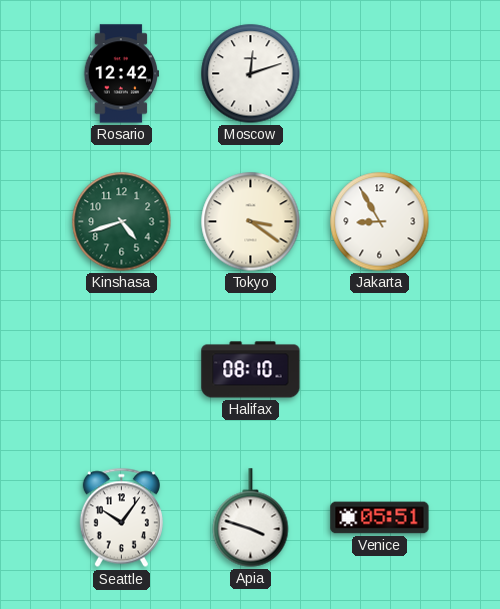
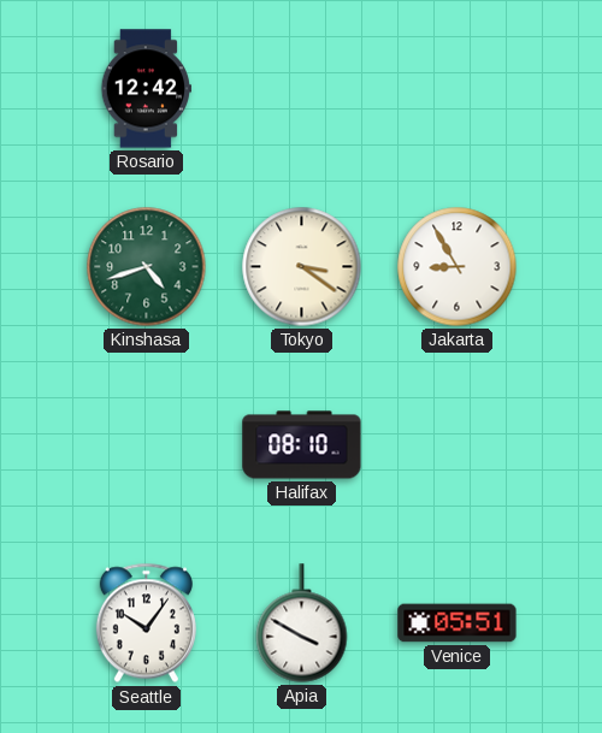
Moscow: 12:12 -> none
Apia: 3:48 -> 3:50
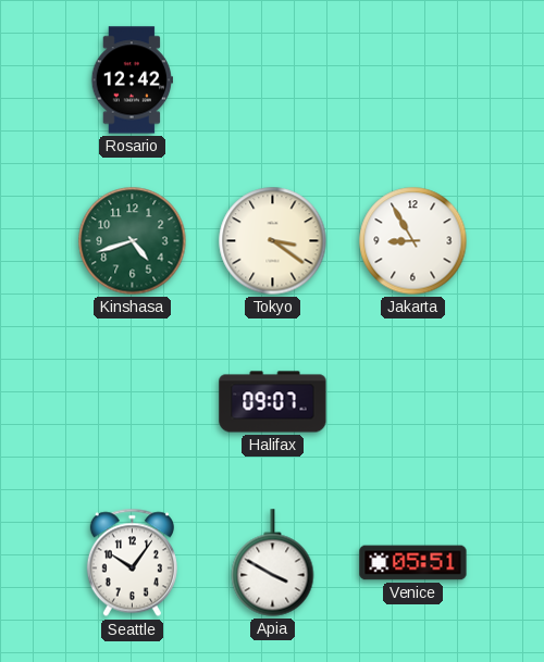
Halifax: 08:10 -> 09:07
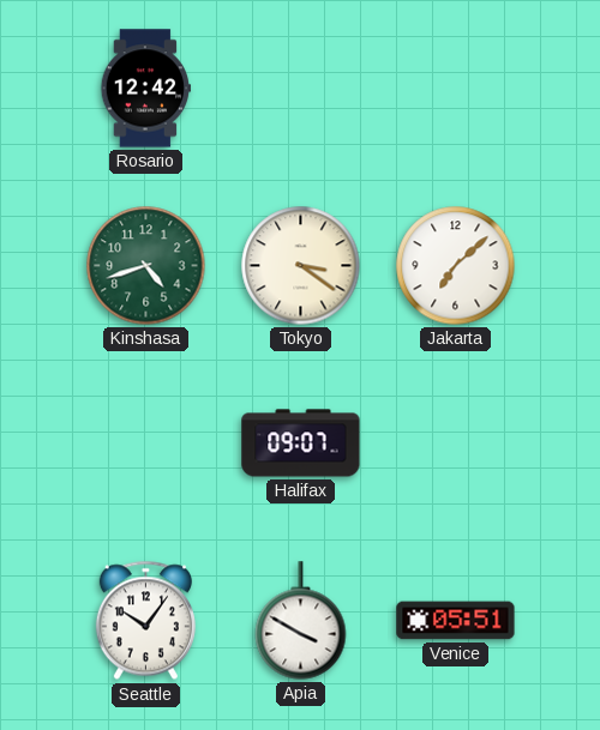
Jakarta: 8:55 -> 7:08
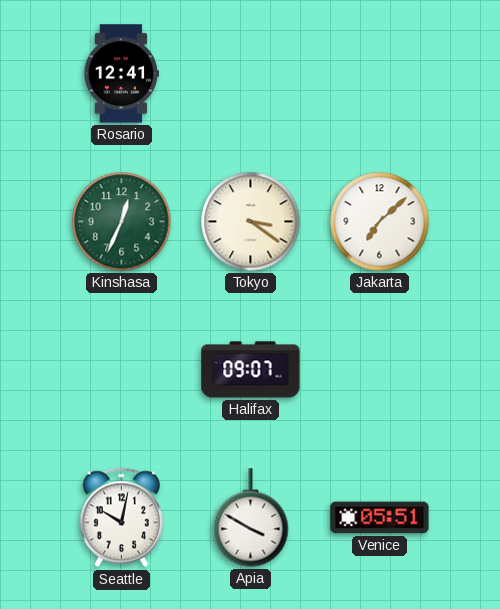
Rosario: 12:42 -> 12:41
Kinshasa: 4:42 -> 12:34
Seattle: 10:06 -> 10:02
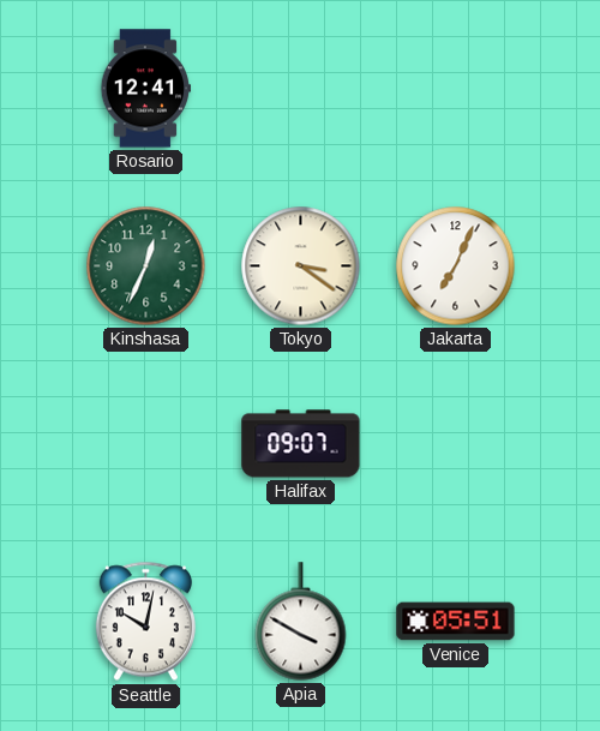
Jakarta: 7:08 -> 7:04
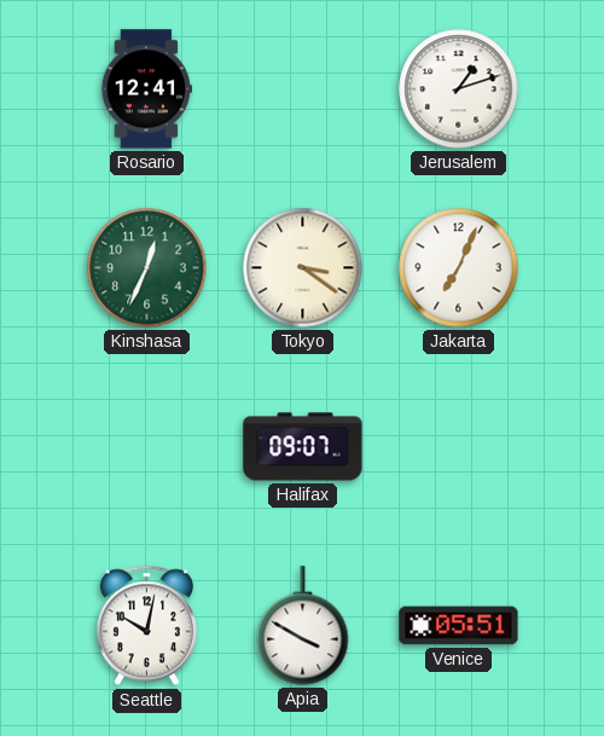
Jerusalem: none -> 1:12
